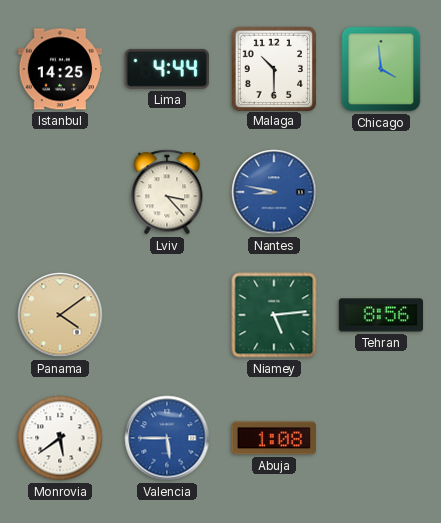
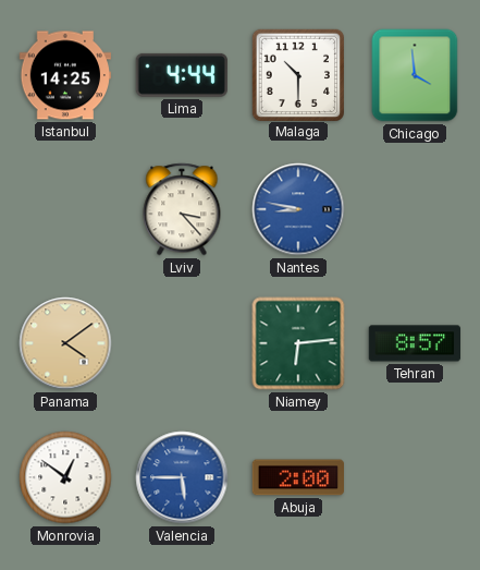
Niamey: 5:14 -> 6:14
Tehran: 8:56 -> 8:57
Monrovia: 5:39 -> 12:51
Abuja: 1:08 -> 2:00
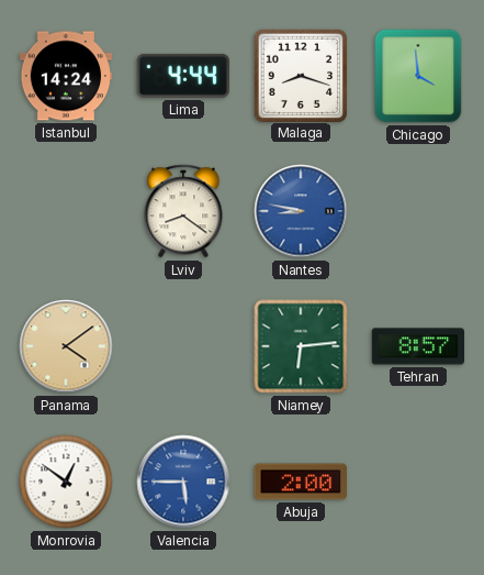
Istanbul: 14:25 -> 14:24
Malaga: 10:30 -> 8:18
Lviv: 3:23 -> 8:21
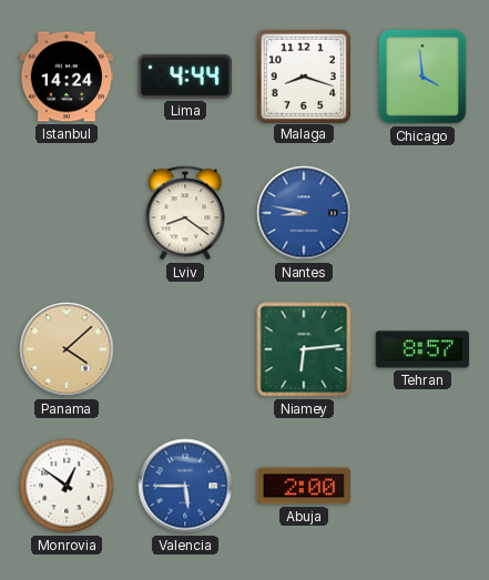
Panama: 4:09 -> 4:08
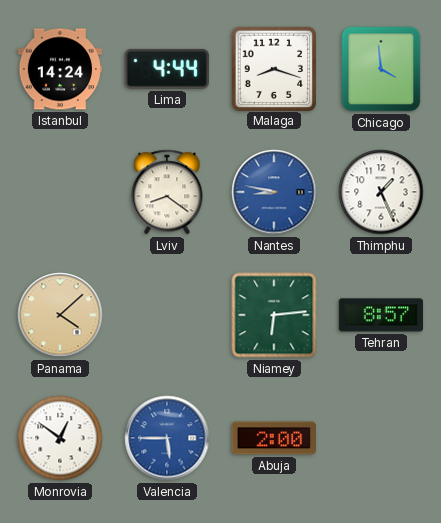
Thimphu: none -> 1:26
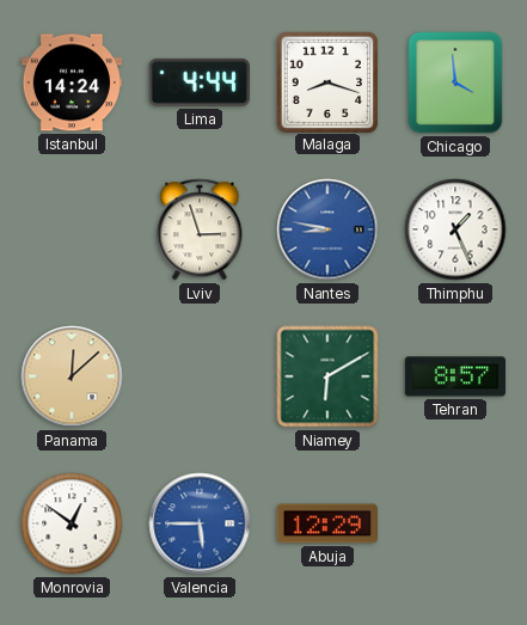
Lviv: 8:21 -> 2:57
Panama: 4:08 -> 12:08
Niamey: 6:14 -> 6:10
Abuja: 2:00 -> 12:29
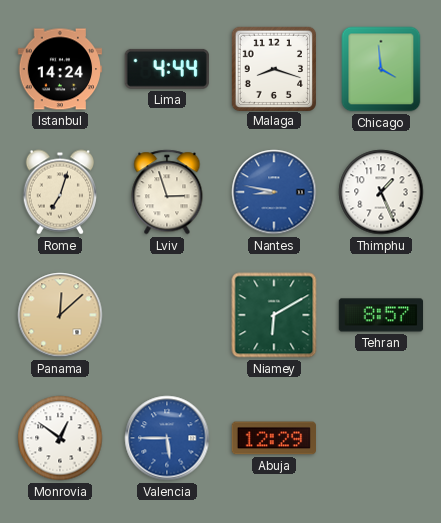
Rome: none -> 7:03
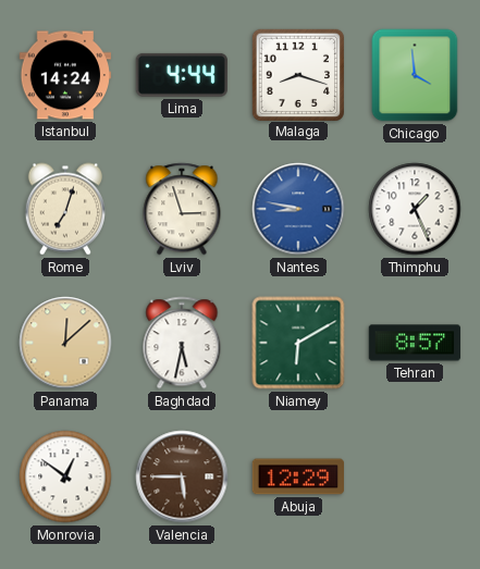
Baghdad: none -> 5:32
Valencia dial: blue -> brown
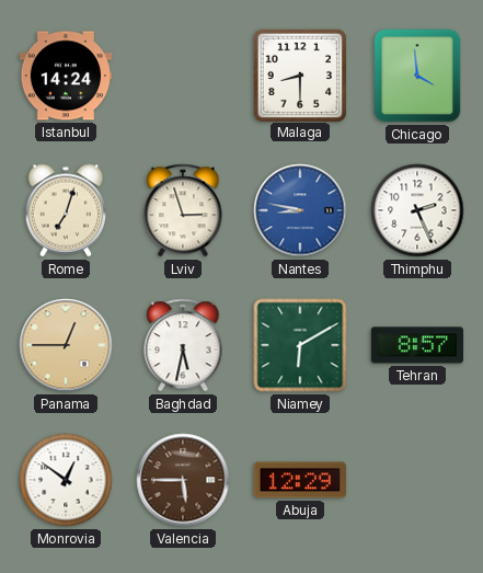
Lima: 4:44 -> none
Malaga: 8:18 -> 8:30
Thimphu: 1:26 -> 2:26
Panama: 12:08 -> 12:45
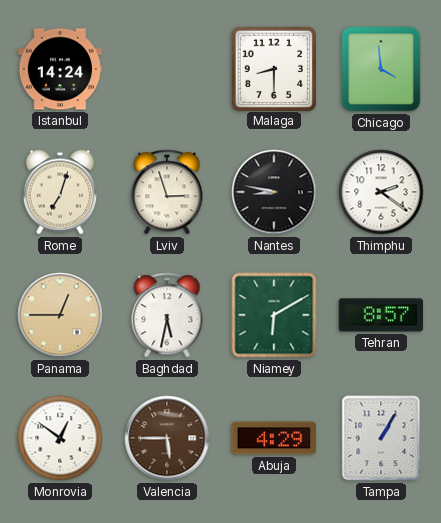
Nantes dial: blue -> black
Thimphu: 2:26 -> 2:21
Abuja: 12:29 -> 4:29
Tampa: none -> 1:05
